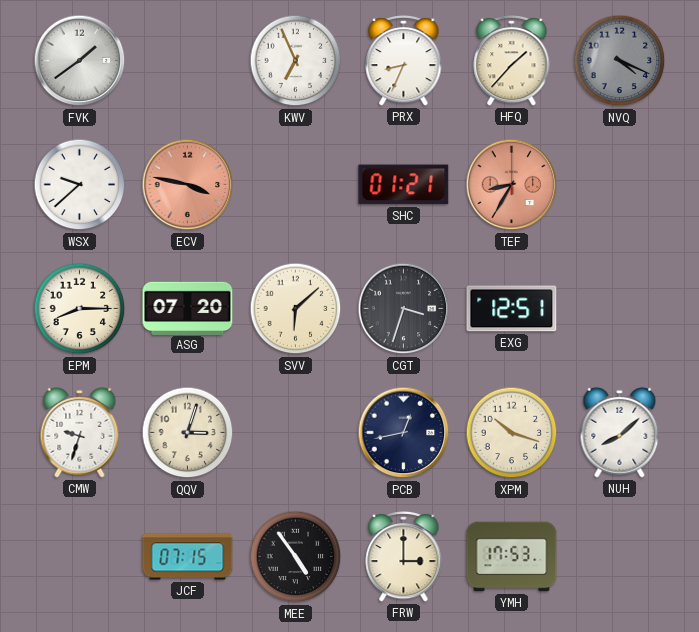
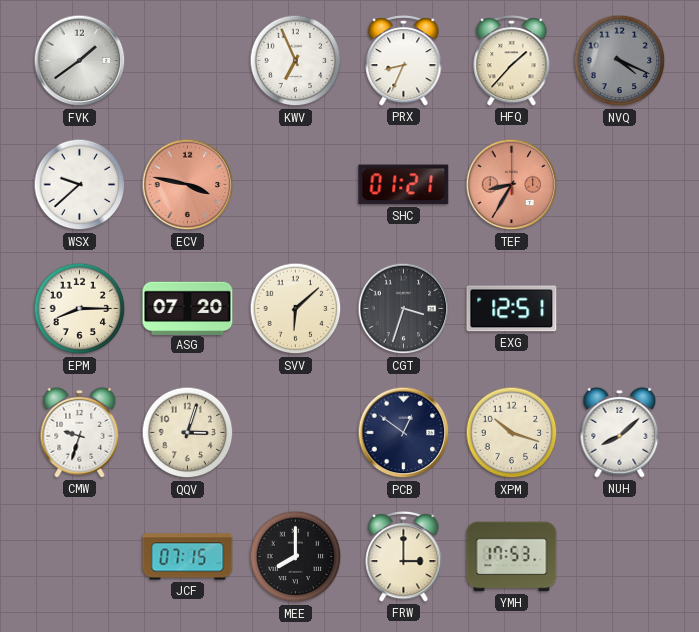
PCB: 12:43 -> 12:51
MEE: 4:54 -> 8:00
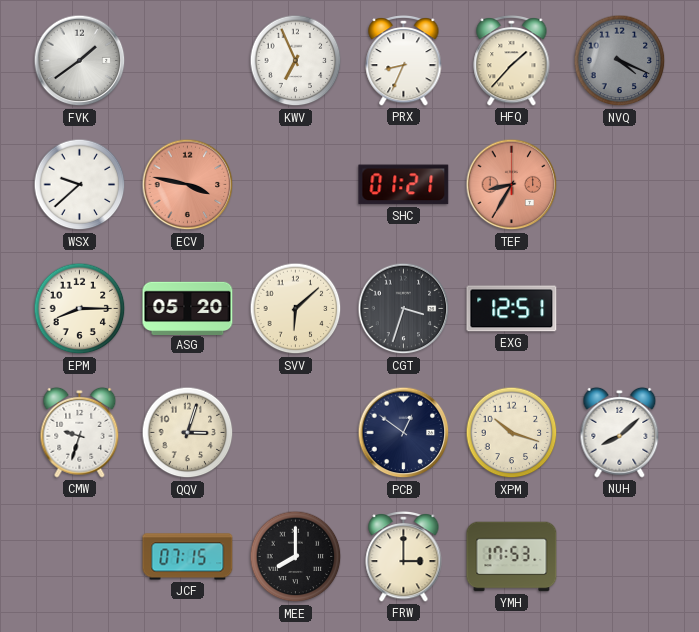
ASG: 07:20 -> 05:20
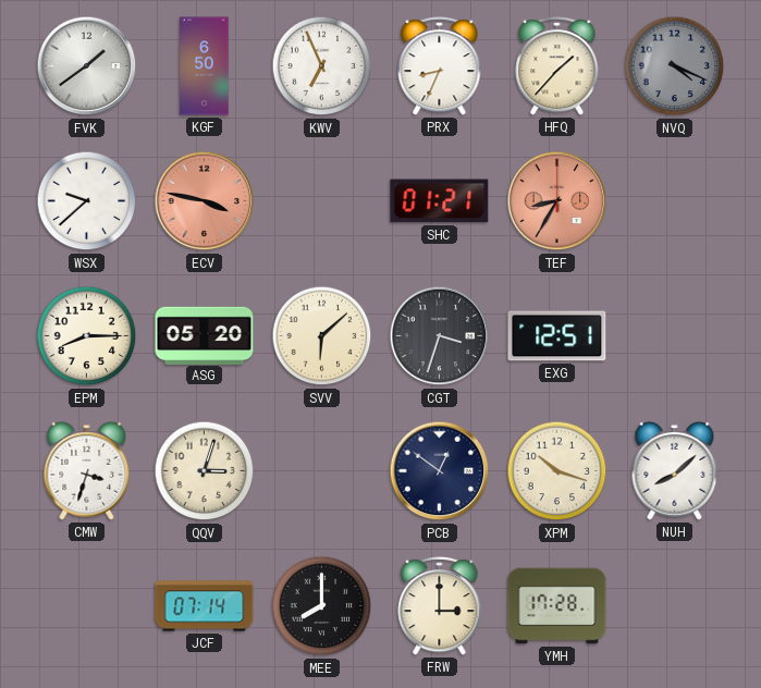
KGF: none -> 6:50
CMW: 9:33 -> 3:33
JCF: 07:15 -> 07:14
YMH: 17:53 -> 17:28
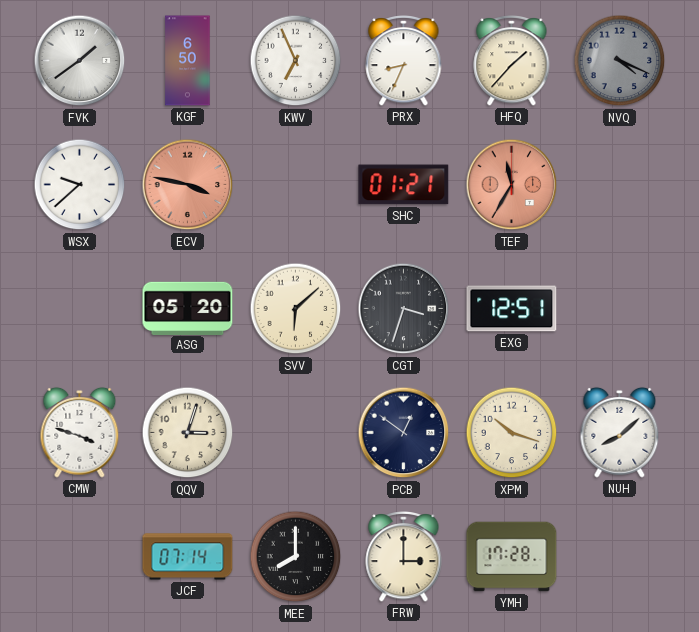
TEF: 8:35 -> 11:35
EPM: 8:15 -> none
CMW: 3:33 -> 3:48
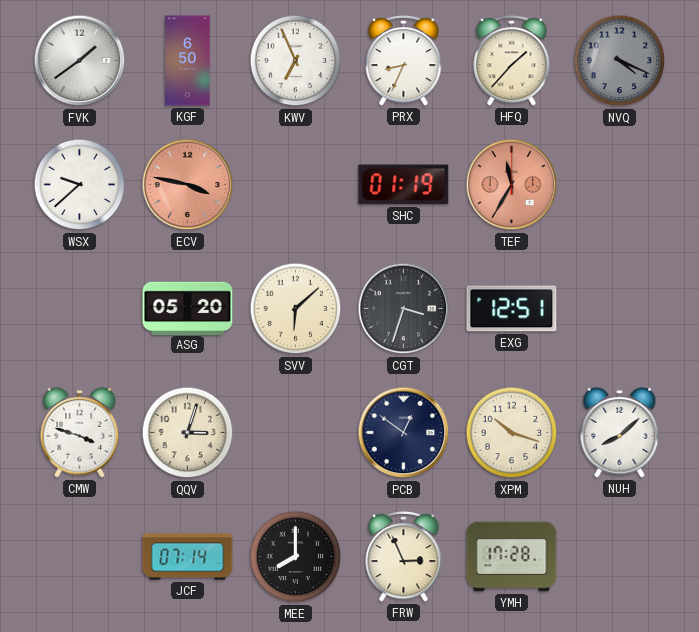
SHC: 01:21 -> 01:19
FRW: 3:00 -> 2:56
